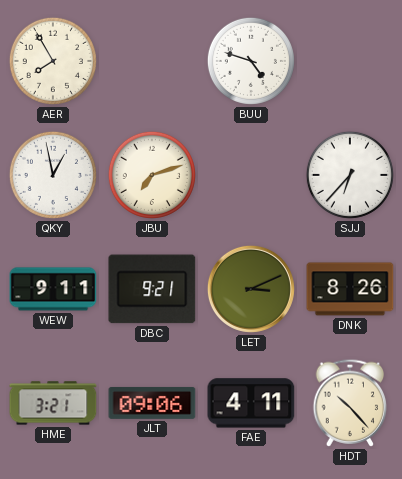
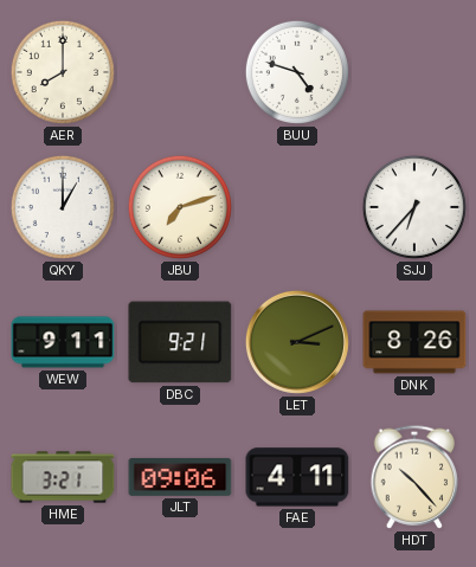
AER: 7:55 -> 8:00
QKY: 12:58 -> 1:00
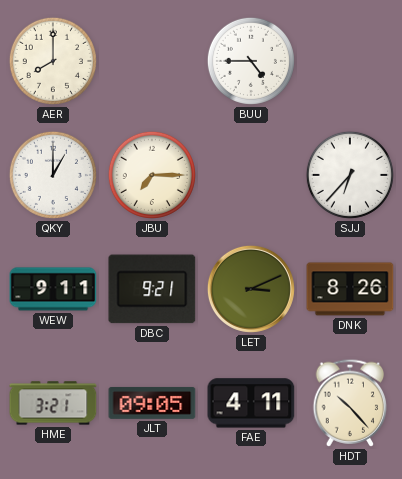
BUU: 4:48 -> 4:45
JBU: 7:12 -> 7:15
JLT: 09:06 -> 09:05
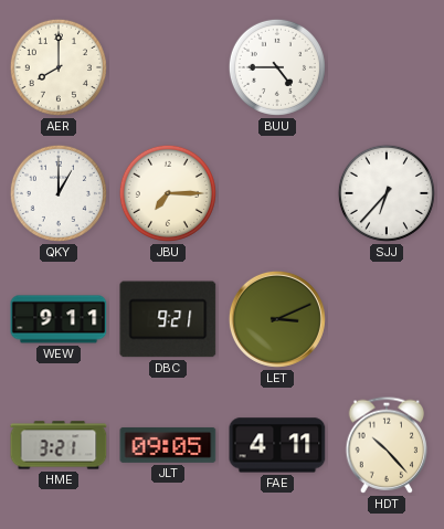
DNK: 8:26 -> none
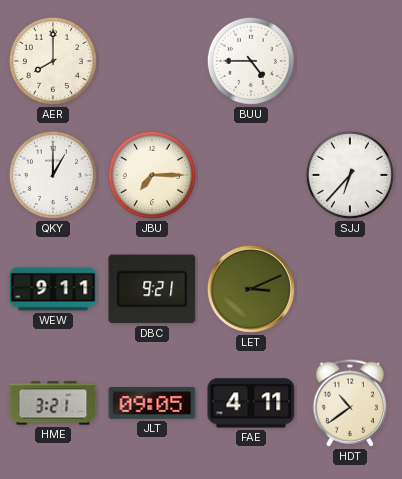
HDT: 10:23 -> 10:39
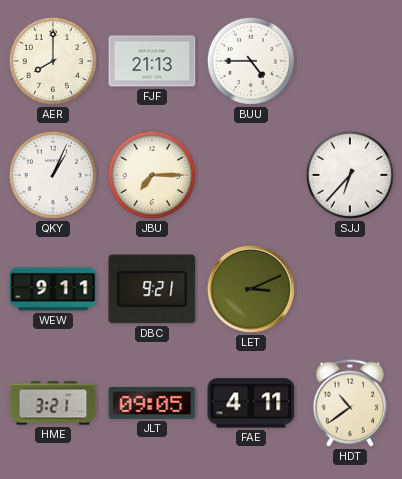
FJF: none -> 21:13
QKY: 1:00 -> 1:04
